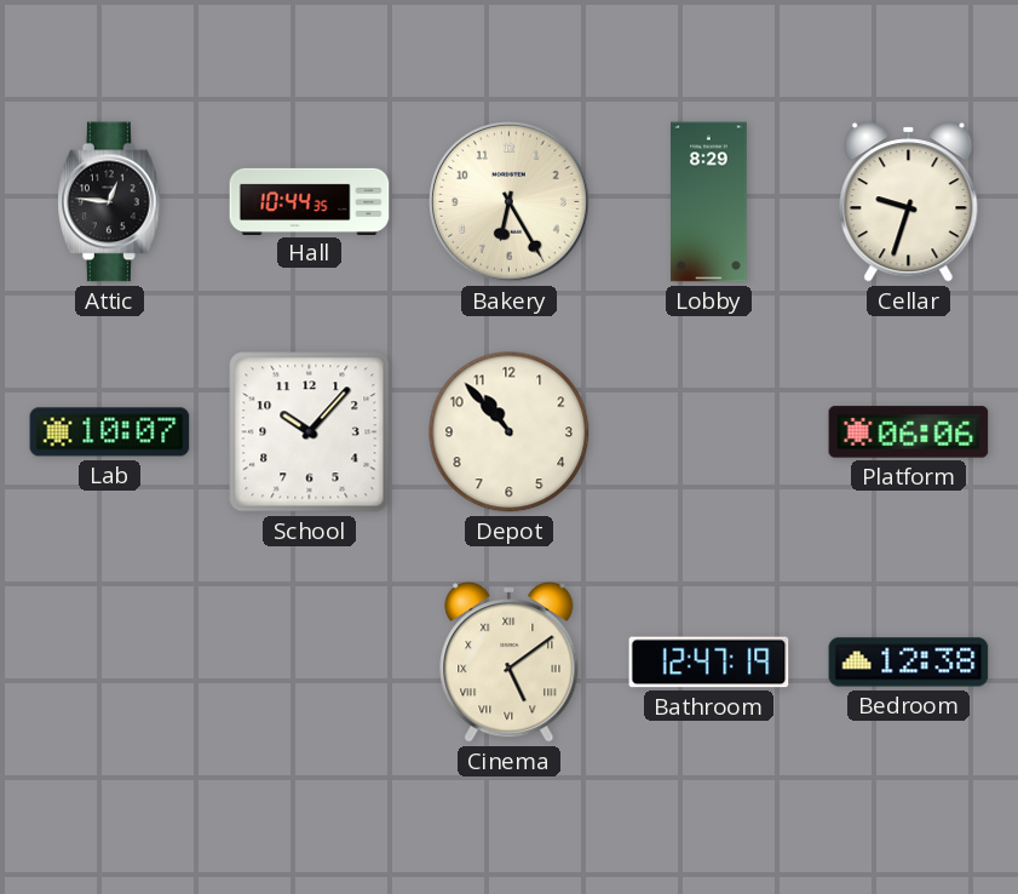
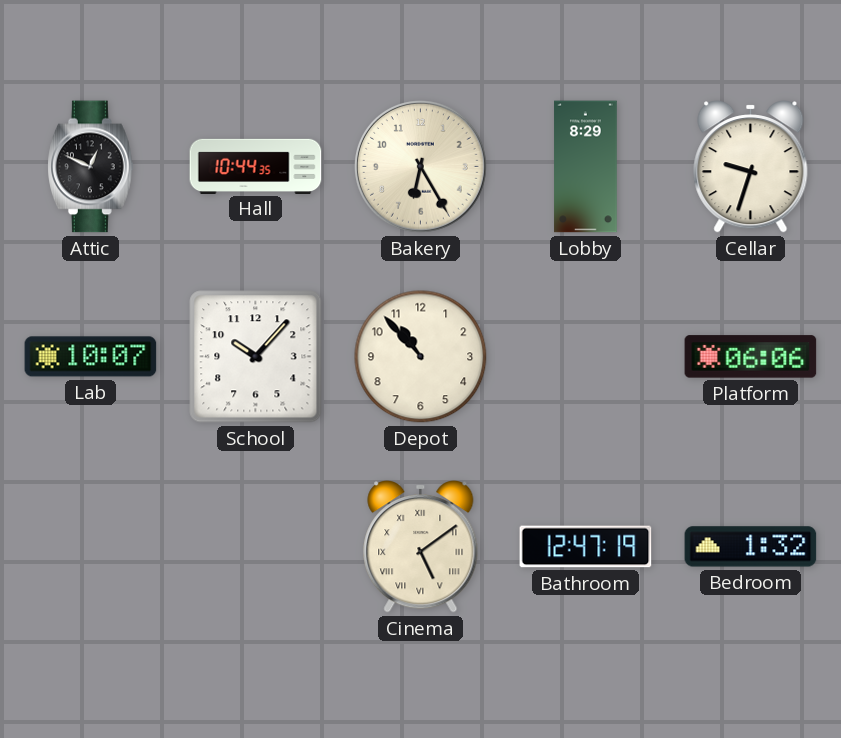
Attic: 12:46 -> 12:49
Bedroom: 12:38 -> 1:32
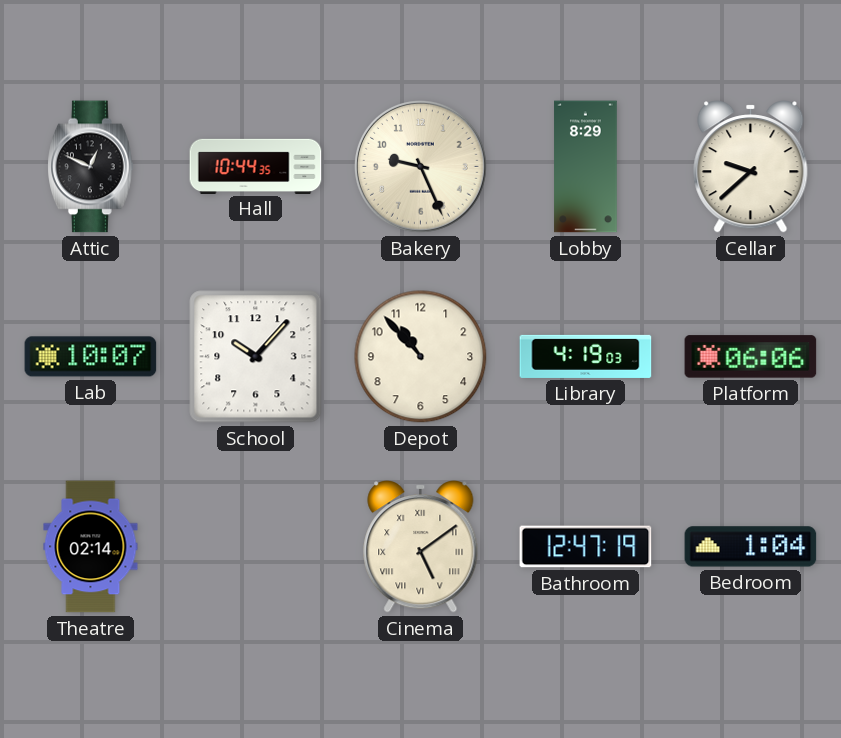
Bakery: 6:25 -> 9:26
Cellar: 9:33 -> 9:38
Library: none -> 4:19
Theatre: none -> 02:14
Bedroom: 1:32 -> 1:04
